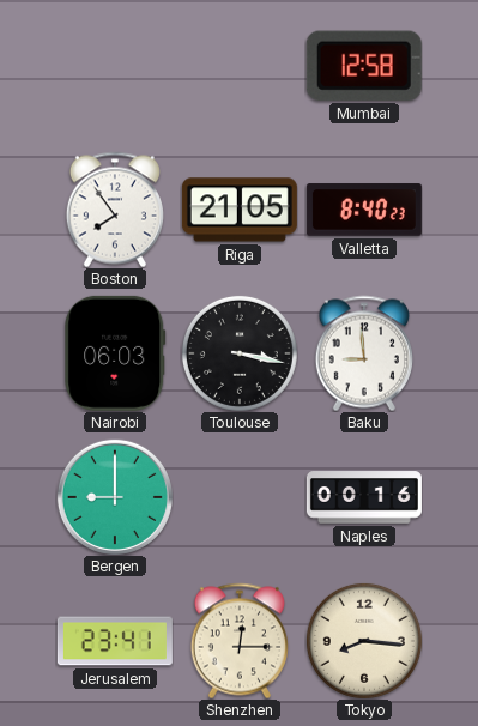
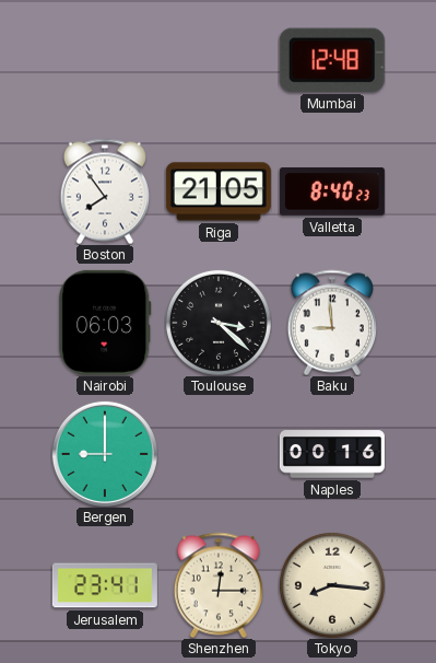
Mumbai: 12:58 -> 12:48
Toulouse: 3:17 -> 3:22
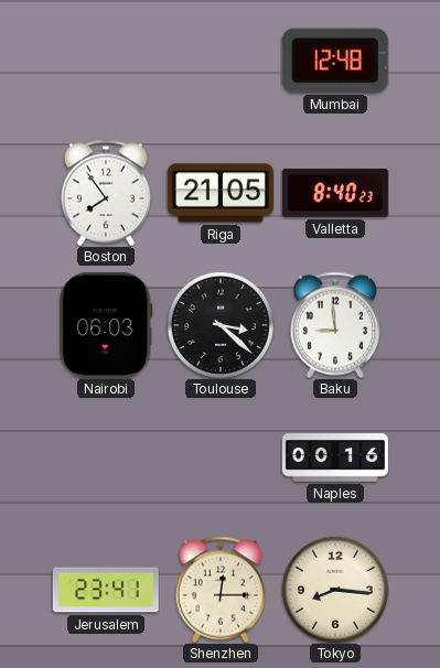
Bergen: 9:00 -> none
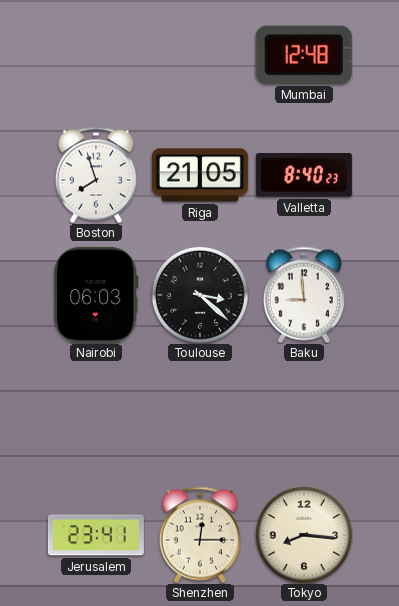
Boston: 7:54 -> 7:57
Naples: 00:16 -> none
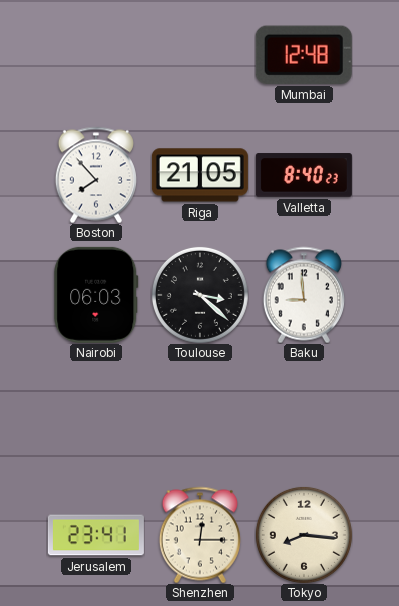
Boston: 7:57 -> 7:53
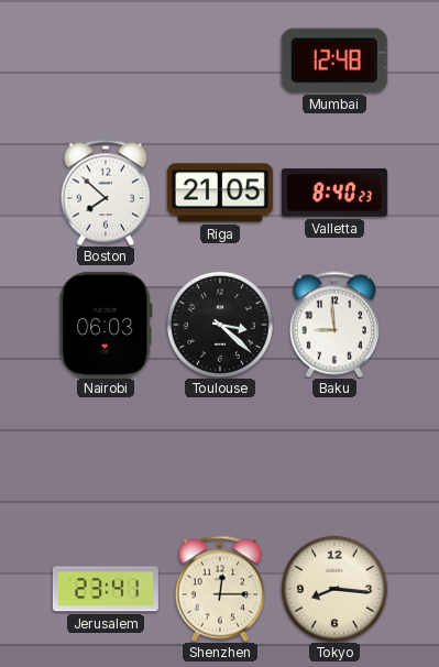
Boston: 7:53 -> 7:52
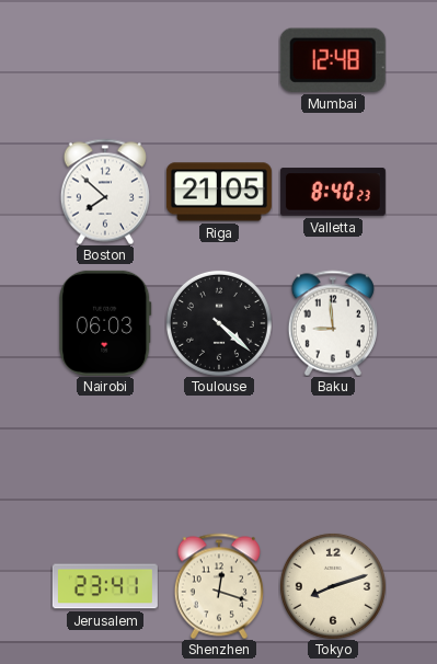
Toulouse: 3:22 -> 4:22
Shenzhen: 12:15 -> 12:18
Tokyo: 8:16 -> 8:12
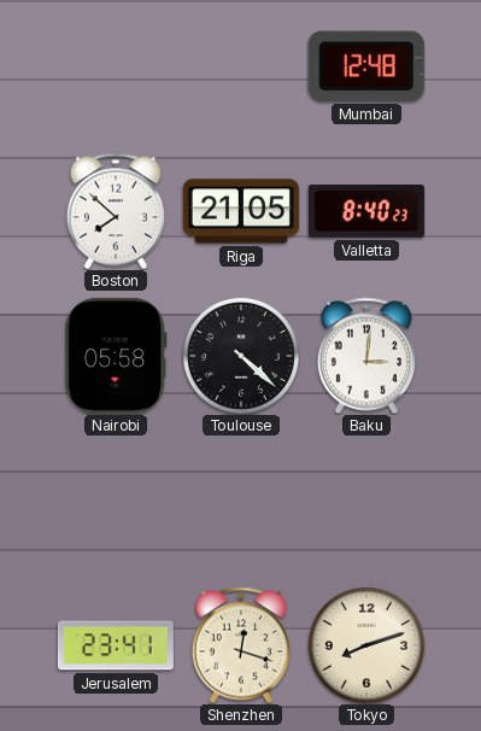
Nairobi: 06:03 -> 05:58
Baku: 8:59 -> 3:01
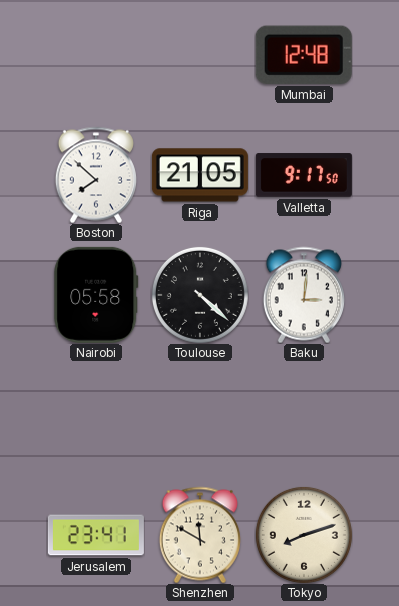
Valletta: 8:40 -> 9:17
Shenzhen: 12:18 -> 11:50
